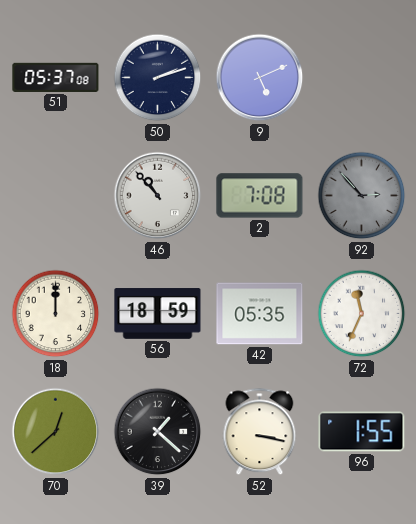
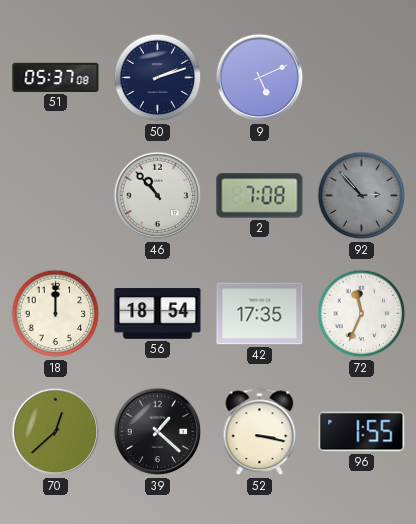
56: 18:59 -> 18:54
42: 05:35 -> 17:35
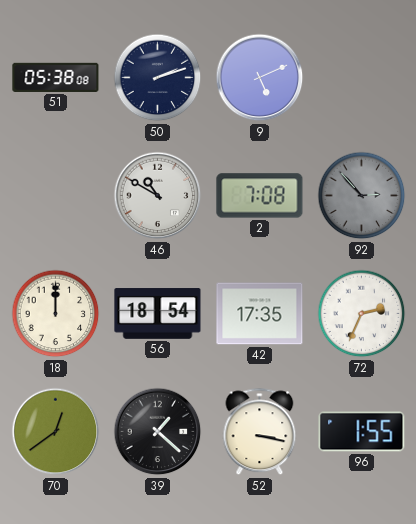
51: 05:37 -> 05:38
46: 10:53 -> 10:50
72: 11:34 -> 2:34
70: 12:38 -> 12:39
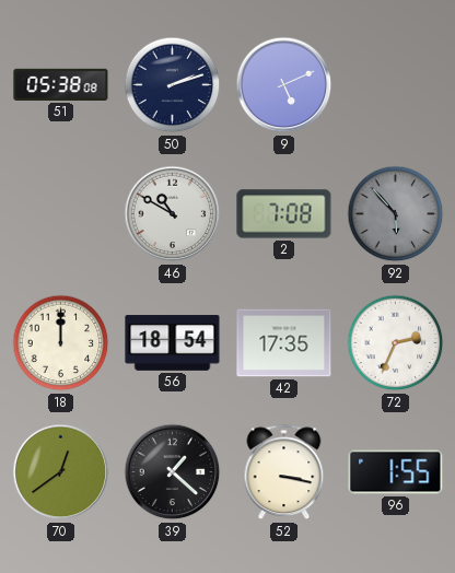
92: 2:53 -> 5:53
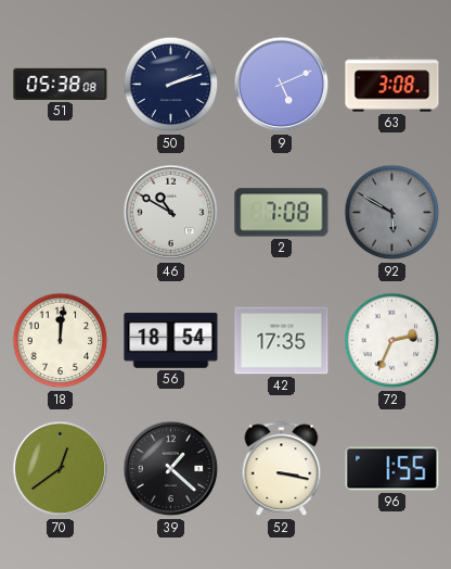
63: none -> 3:08
92: 5:53 -> 5:50
18: 12:00 -> 12:01
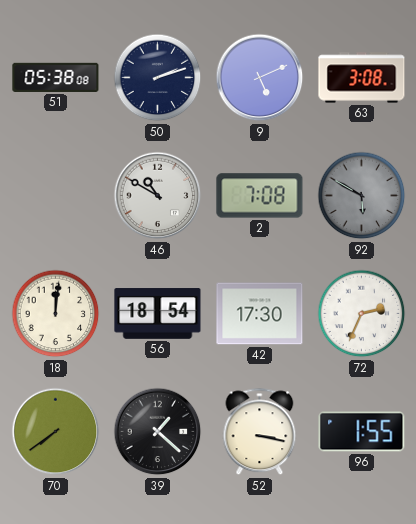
42: 17:35 -> 17:30
70: 12:39 -> 7:39
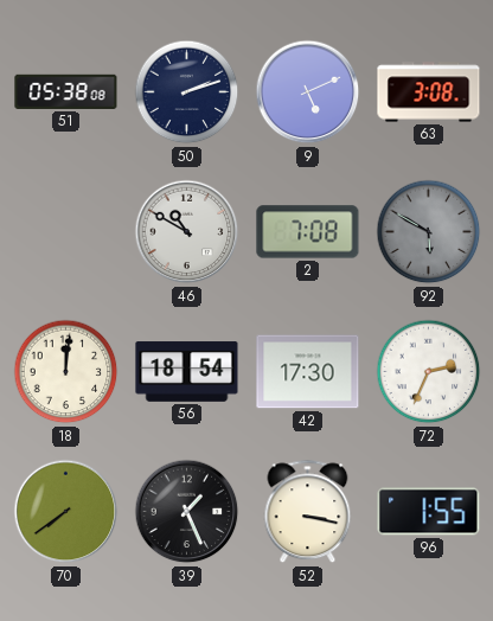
39: 1:22 -> 1:26
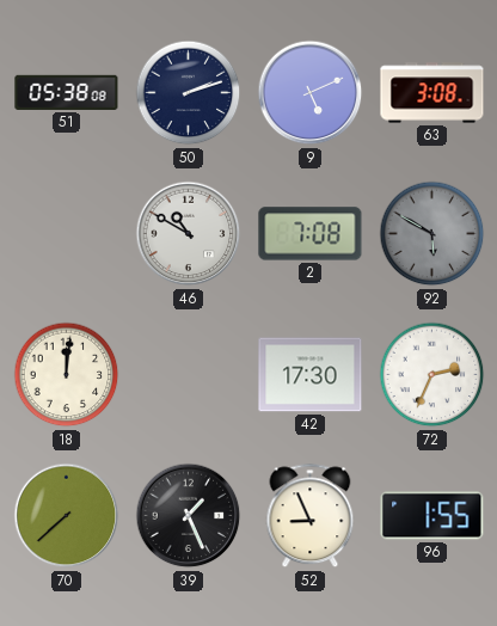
56: 18:54 -> none
70: 7:39 -> 7:38
52: 3:17 -> 8:56
